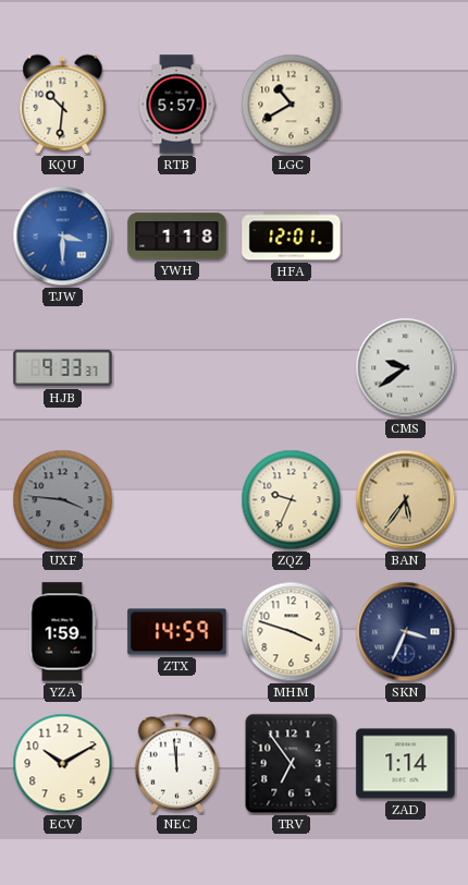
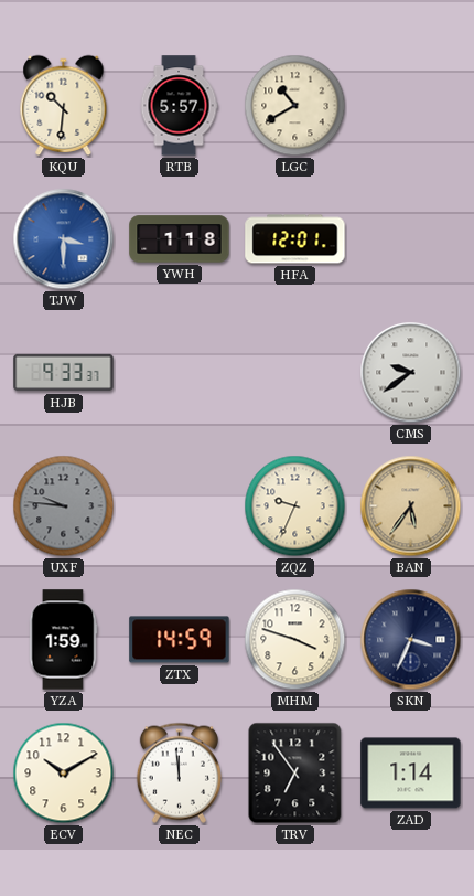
UXF: 3:46 -> 9:46
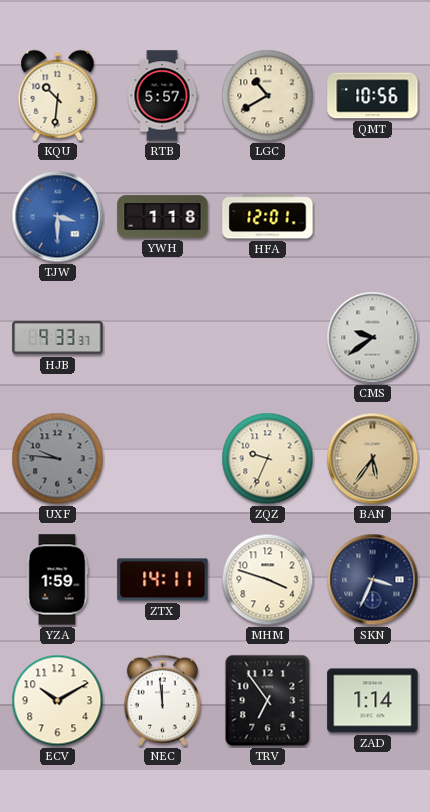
QMT: none -> 10:56
ZTX: 14:59 -> 14:11
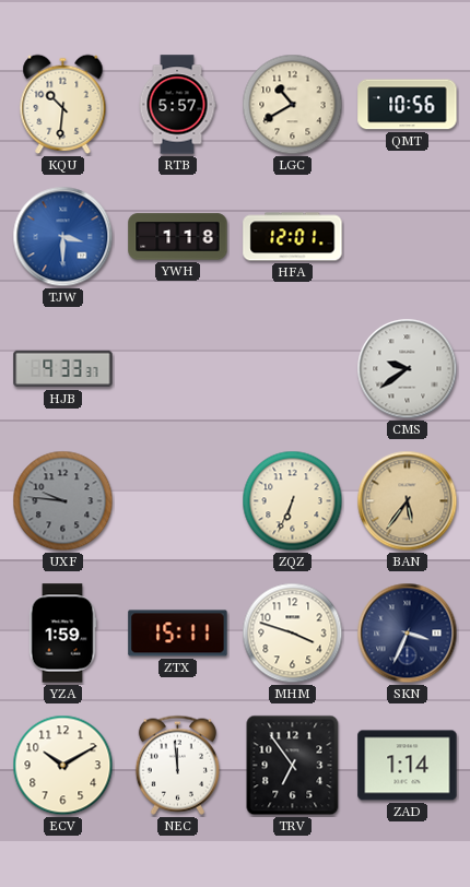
ZQZ: 9:34 -> 6:34
ZTX: 14:11 -> 15:11
